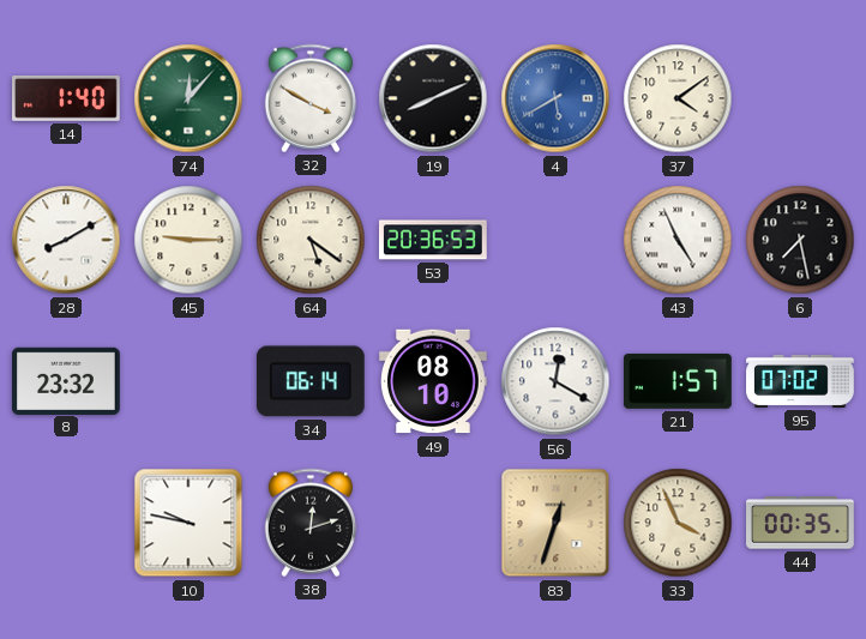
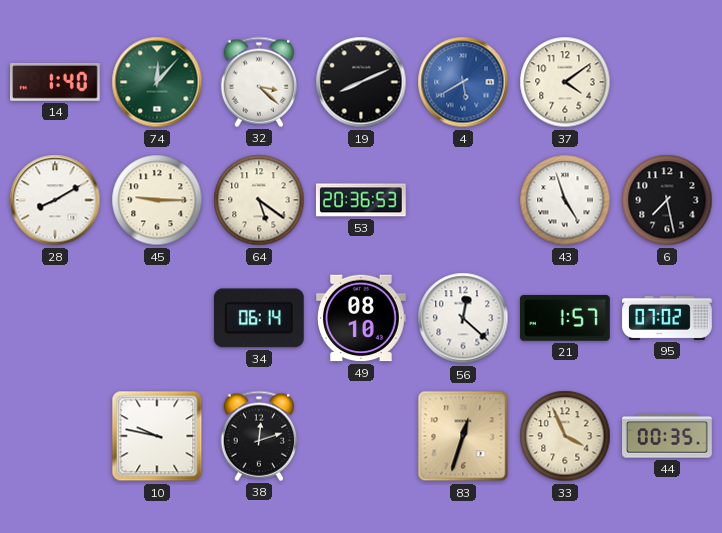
32: 3:50 -> 3:22
43: 4:56 -> 4:57
8: 23:32 -> none
56: 12:20 -> 12:22
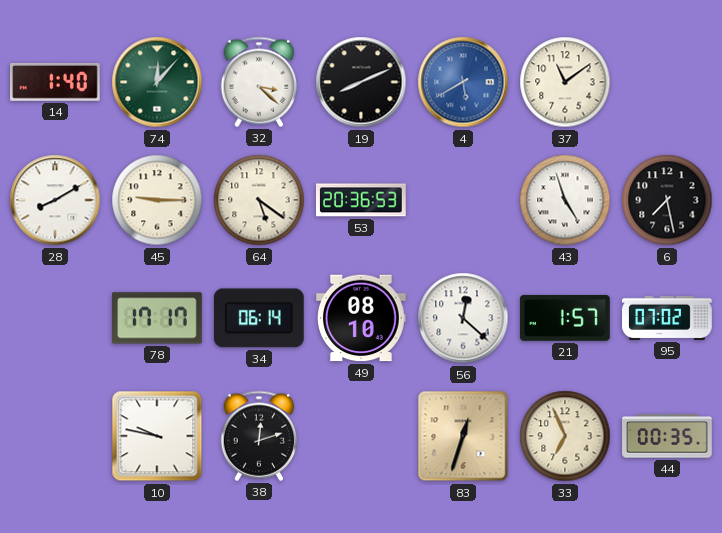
37: 4:09 -> 11:09
78: none -> 17:17
33: 3:56 -> 6:56
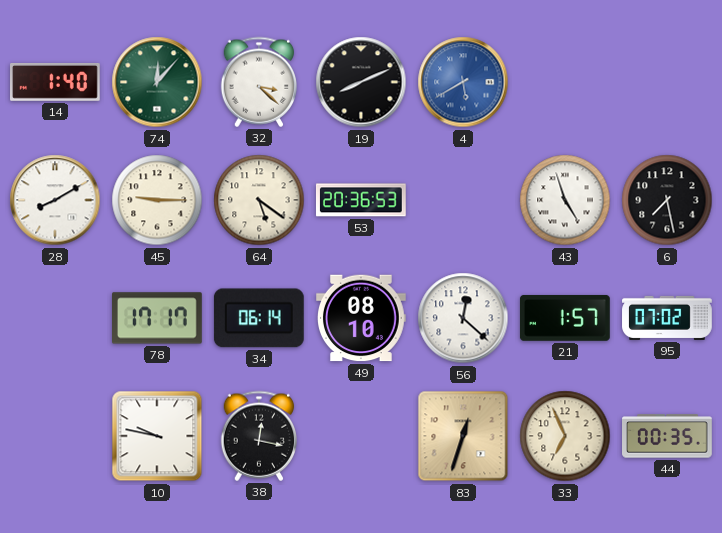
37: 11:09 -> none
38: 12:12 -> 12:17
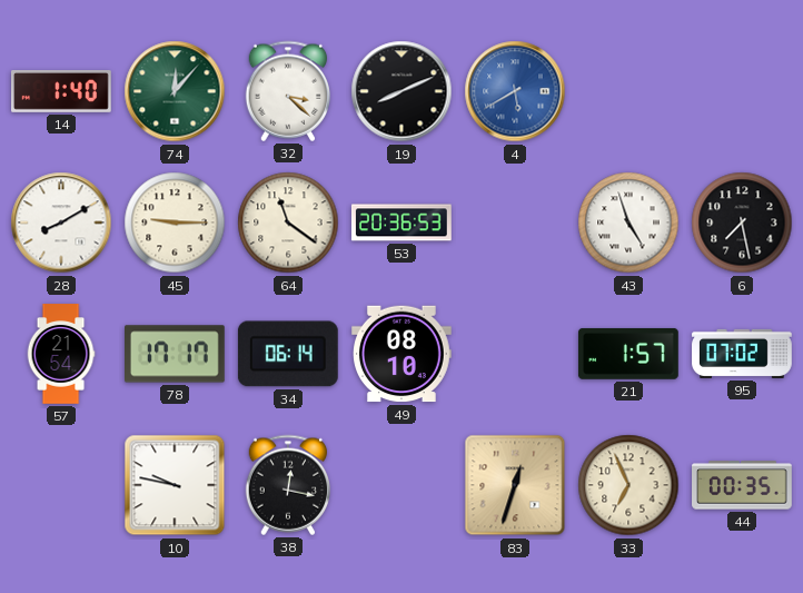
64: 5:21 -> 11:21
57: none -> 21:54
56: 12:22 -> none
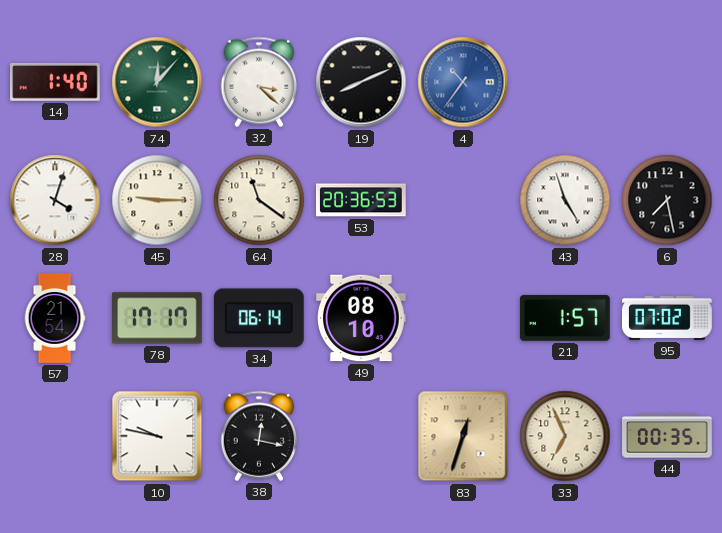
4: 5:40 -> 10:36
28: 8:10 -> 4:03
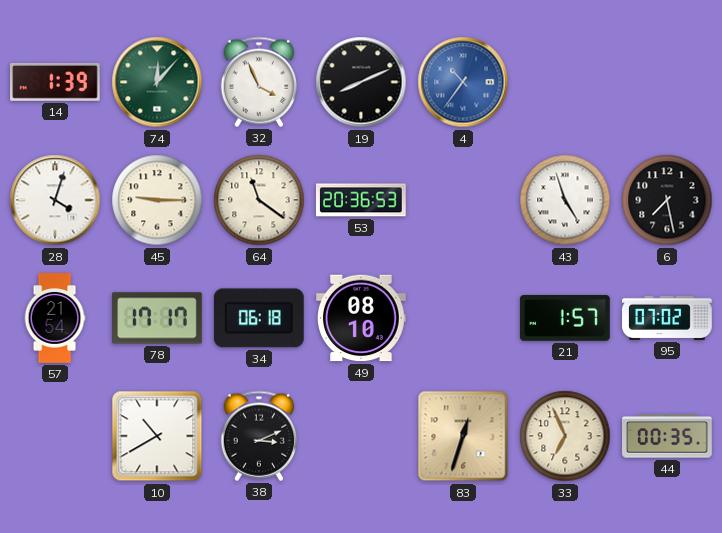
14: 1:40 -> 1:39
32: 3:22 -> 3:56
34: 06:14 -> 06:18
10: 9:47 -> 10:40
38: 12:17 -> 3:11
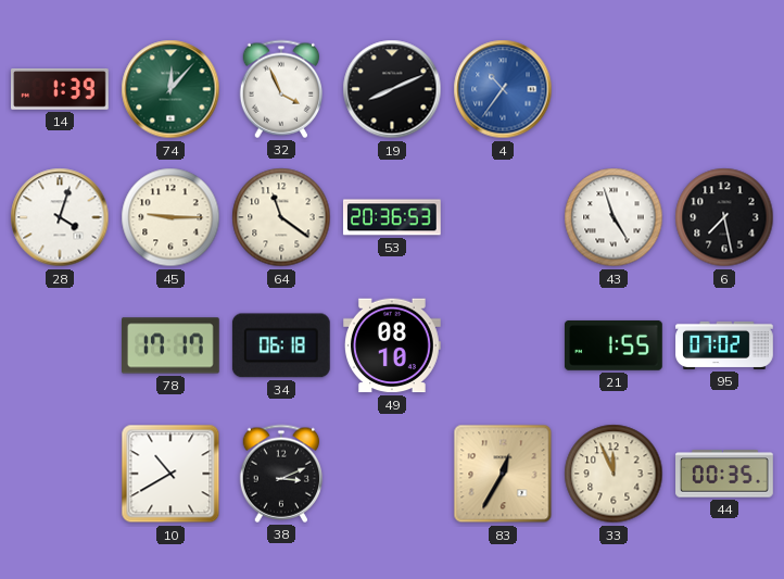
57: 21:54 -> none
21: 1:57 -> 1:55
83: 12:33 -> 12:35
33: 6:56 -> 11:56
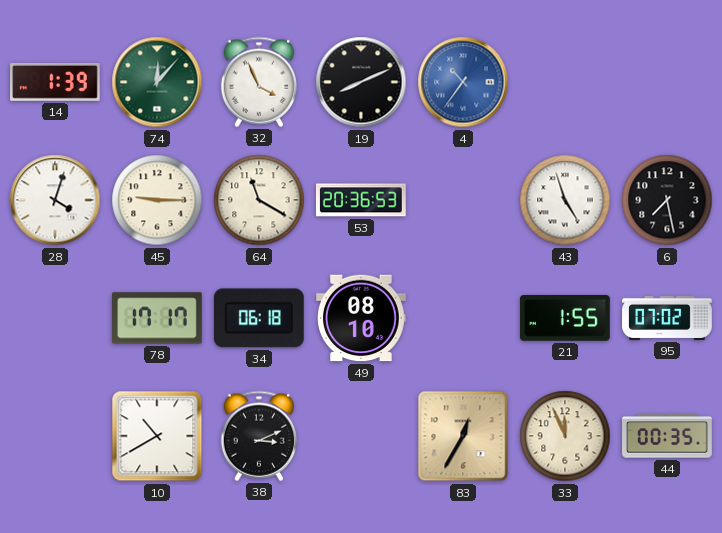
64: 11:21 -> 11:20
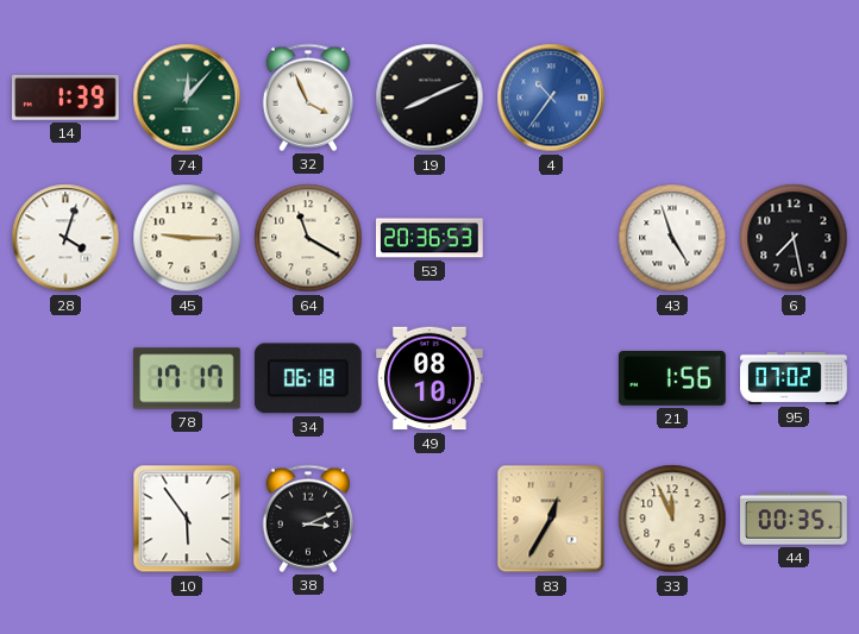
21: 1:55 -> 1:56
10: 10:40 -> 5:54
